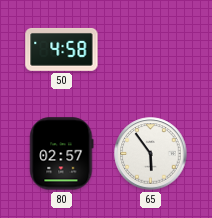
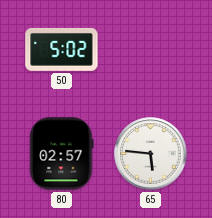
50: 4:58 -> 5:02
65: 5:54 -> 5:46
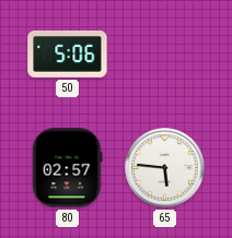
50: 5:02 -> 5:06
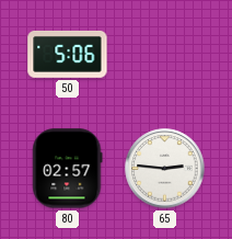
65: 5:46 -> 2:46
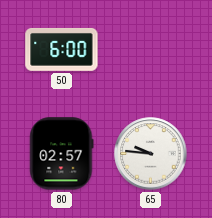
50: 5:06 -> 6:00
65: 2:46 -> 9:46
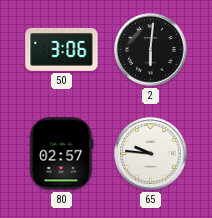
50: 6:00 -> 3:06
2: none -> 6:01
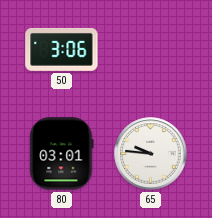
2: 6:01 -> none
80: 02:57 -> 03:01
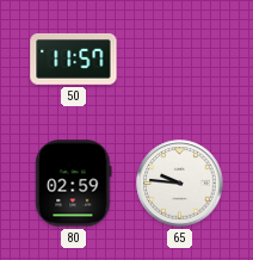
50: 3:06 -> 11:57
80: 03:01 -> 02:59
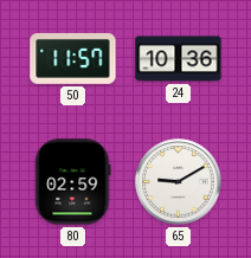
24: none -> 10:36
65: 9:46 -> 9:10
